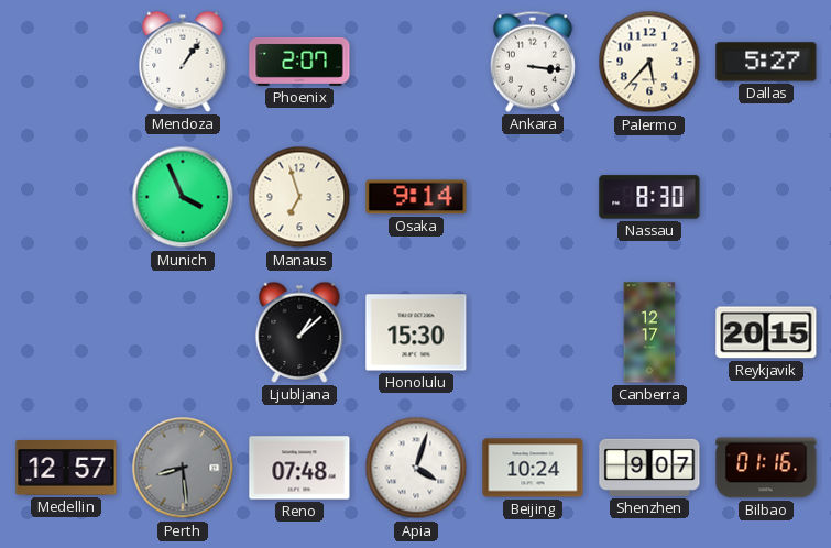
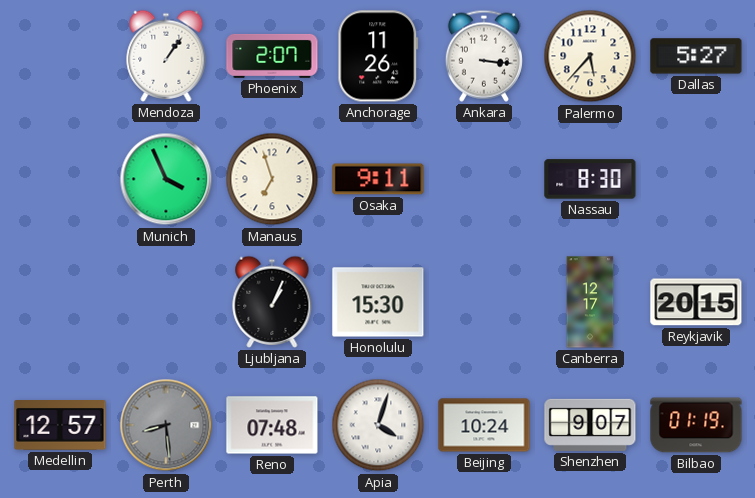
Anchorage: none -> 11:26
Osaka: 9:14 -> 9:11
Ljubljana: 1:08 -> 1:04
Bilbao: 01:16 -> 01:19
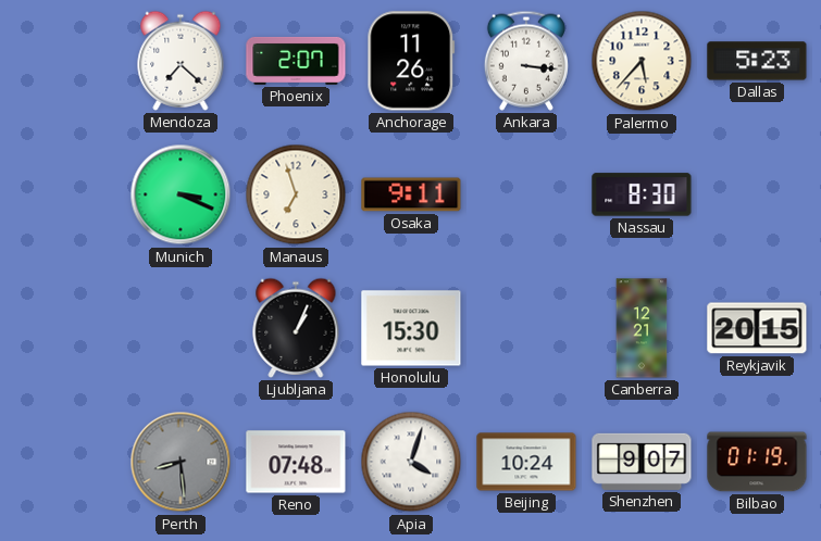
Mendoza: 1:06 -> 7:22
Dallas: 5:27 -> 5:23
Munich: 3:56 -> 3:19
Canberra: 12:17 -> 12:21
Medellin: 12:57 -> none
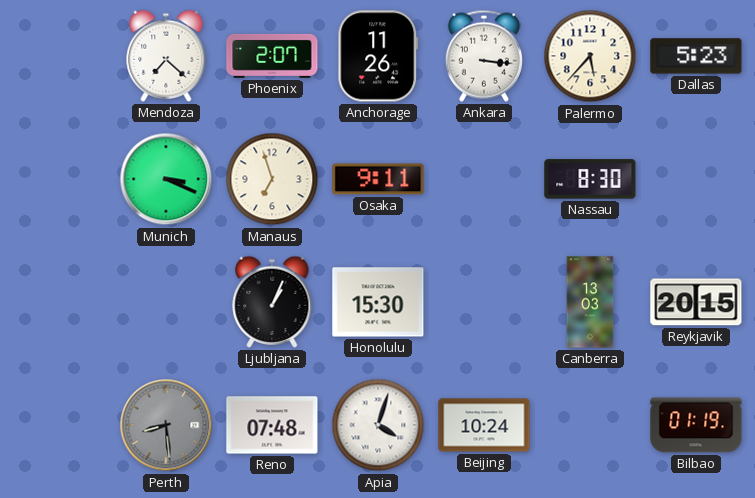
Canberra: 12:21 -> 13:03
Shenzhen: 9:07 -> none
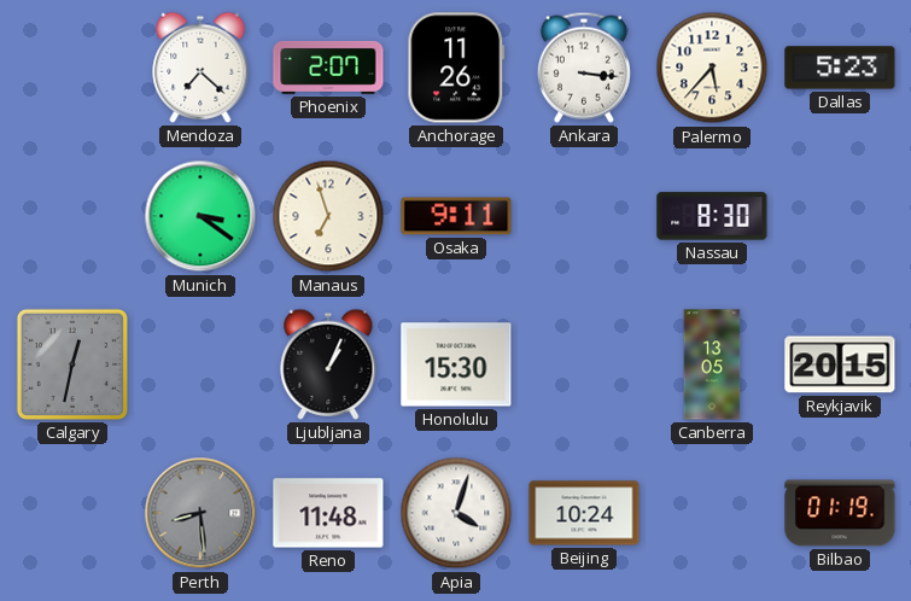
Munich: 3:19 -> 3:21
Calgary: none -> 12:32
Canberra: 13:03 -> 13:05
Reno: 07:48 -> 11:48
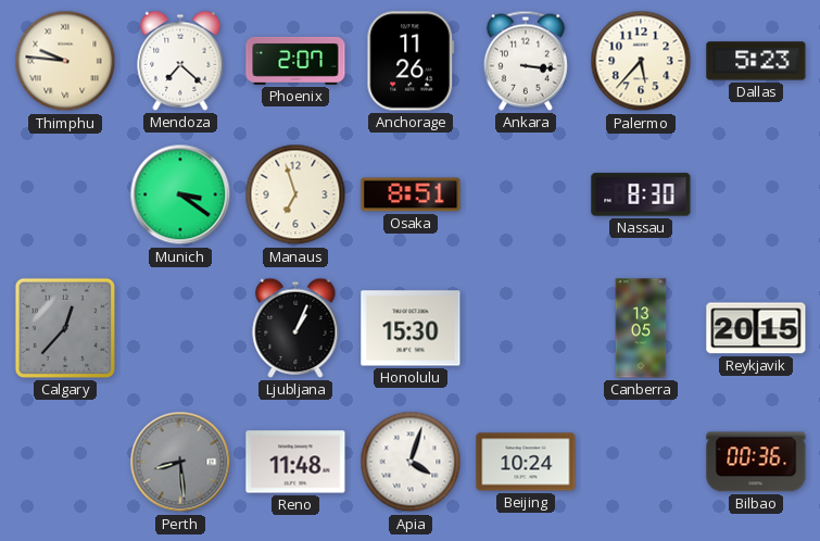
Thimphu: none -> 9:46
Osaka: 9:11 -> 8:51
Calgary: 12:32 -> 12:37
Bilbao: 01:19 -> 00:36
